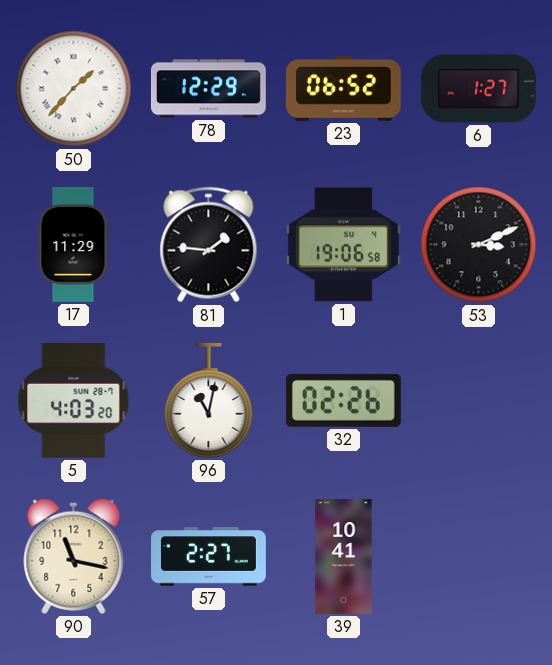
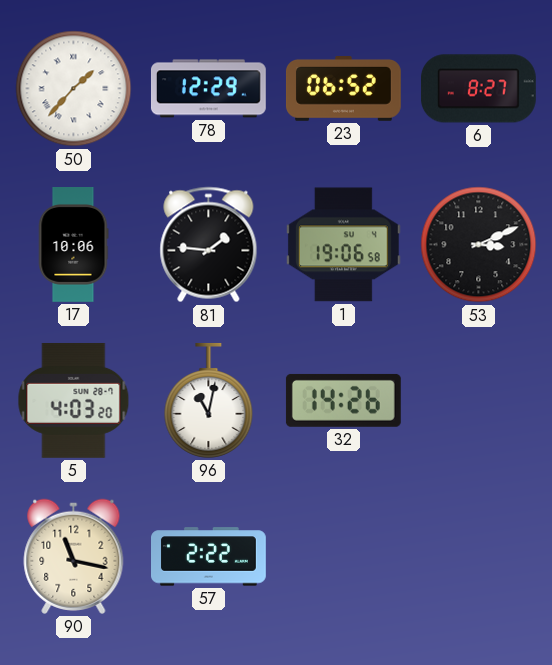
6: 1:27 -> 8:27
17: 11:29 -> 10:06
32: 02:26 -> 14:26
57: 2:27 -> 2:22
39: 10:41 -> none
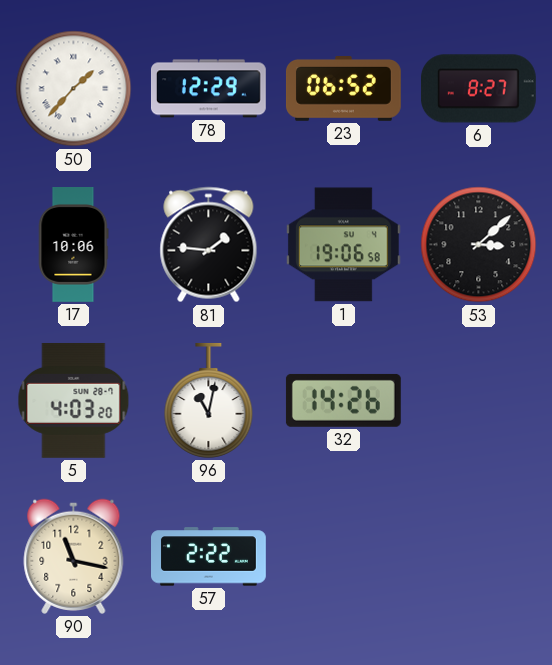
53: 3:11 -> 3:08
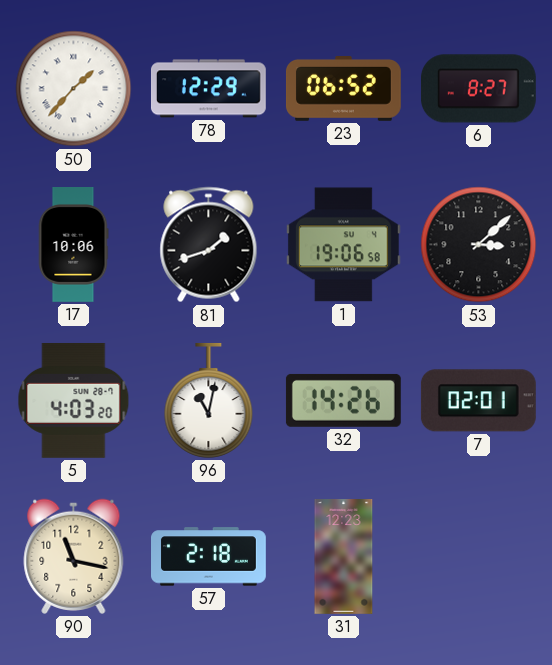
81: 1:46 -> 1:42
7: none -> 02:01
57: 2:22 -> 2:18
31: none -> 12:23
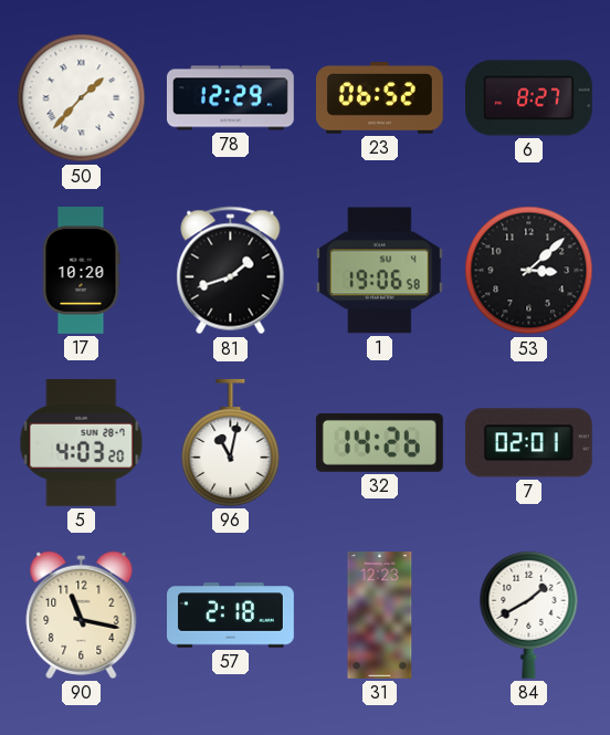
17: 10:06 -> 10:20
84: none -> 1:40
